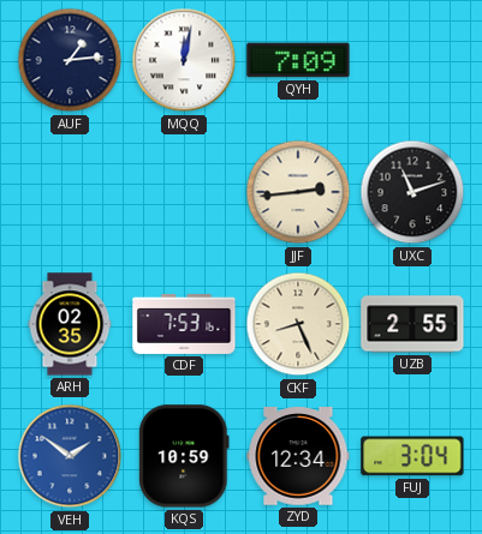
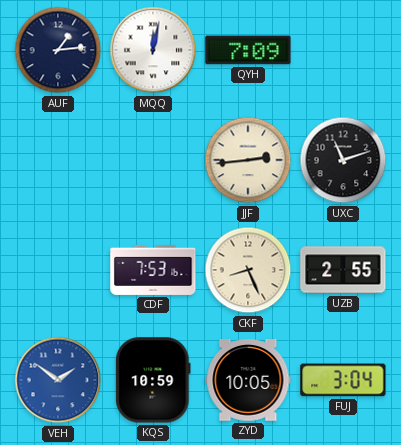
ARH: 02:35 -> none
ZYD: 12:34 -> 10:05
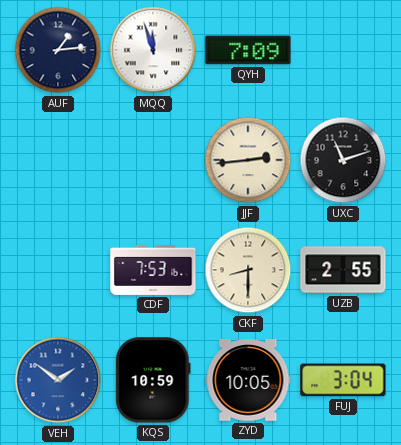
MQQ: 12:02 -> 11:57
CKF: 8:26 -> 8:30
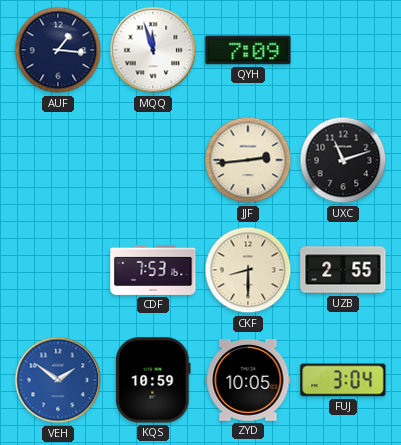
AUF: 1:14 -> 1:16
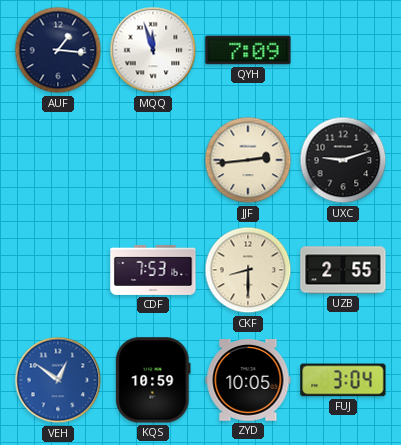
UXC: 11:12 -> 9:12
VEH: 1:51 -> 12:51
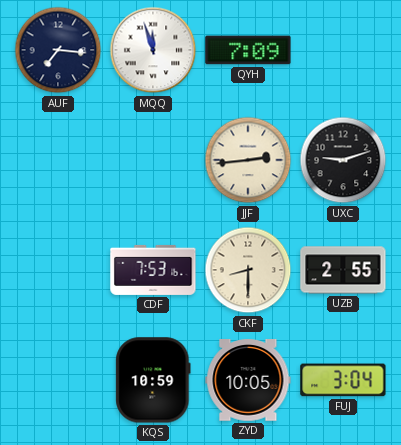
AUF: 1:16 -> 7:16
VEH: 12:51 -> none
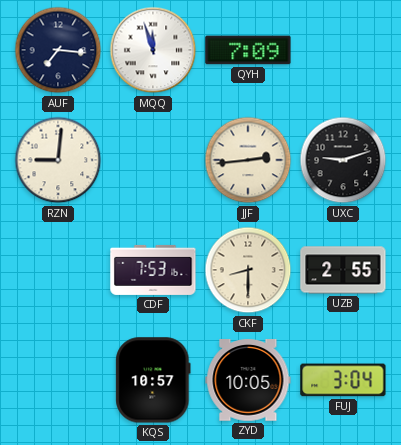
RZN: none -> 9:01
KQS: 10:59 -> 10:57
